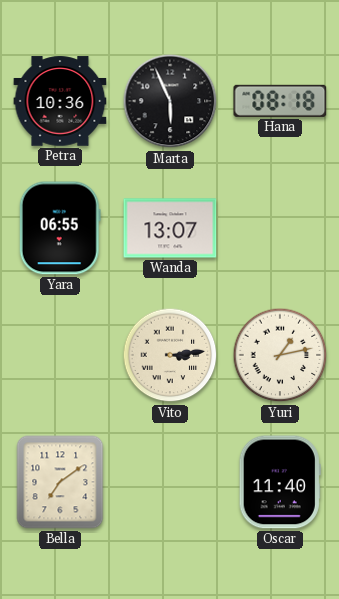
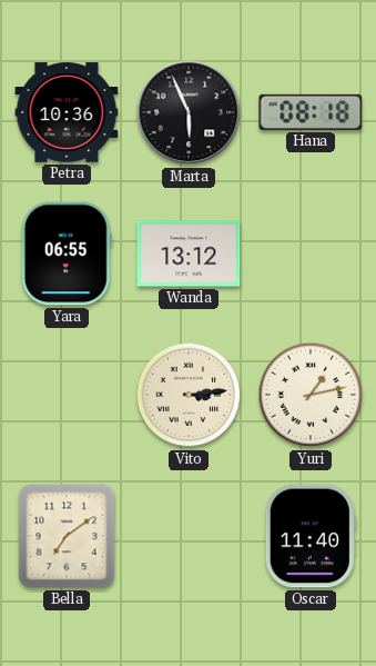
Wanda: 13:07 -> 13:12
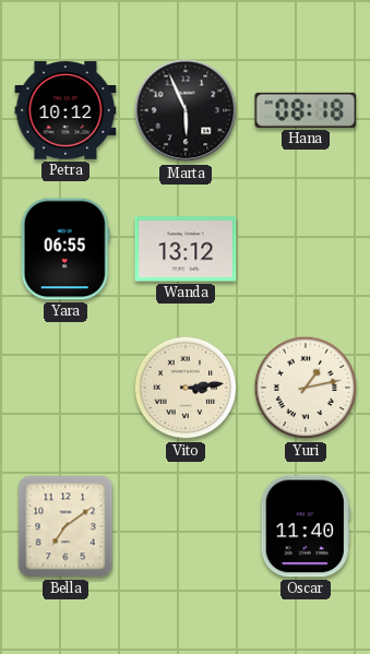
Petra: 10:36 -> 10:12
